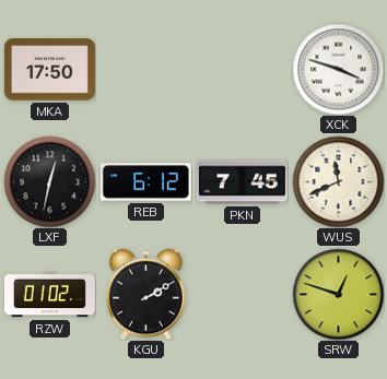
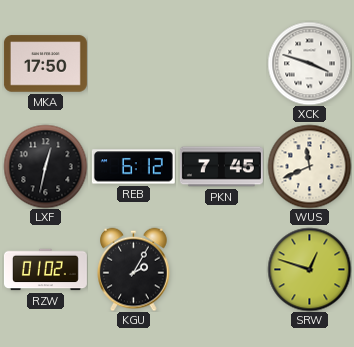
KGU: 2:10 -> 2:05
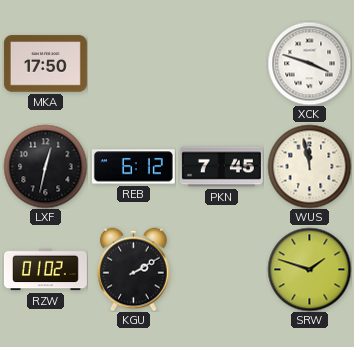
WUS: 11:41 -> 11:58
KGU: 2:05 -> 2:10
SRW: 12:48 -> 1:48
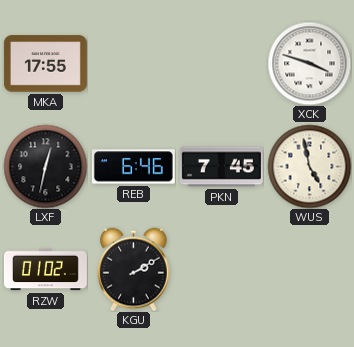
MKA: 17:50 -> 17:55
REB: 6:12 -> 6:46
WUS: 11:58 -> 4:58
SRW: 1:48 -> none
